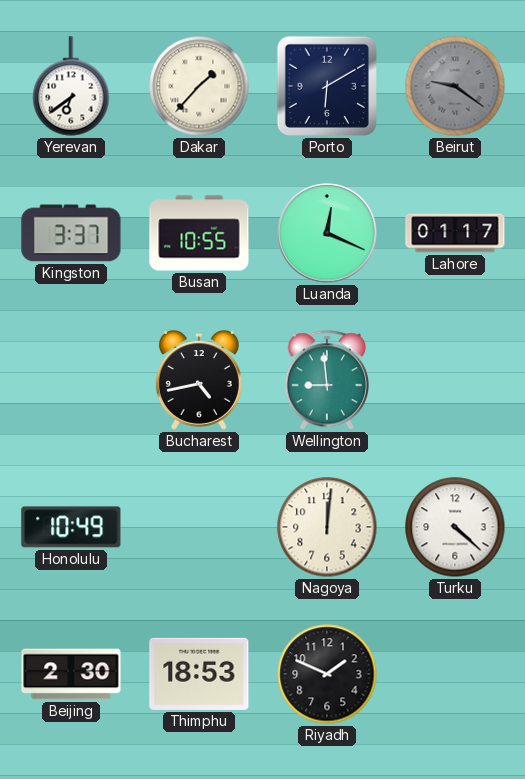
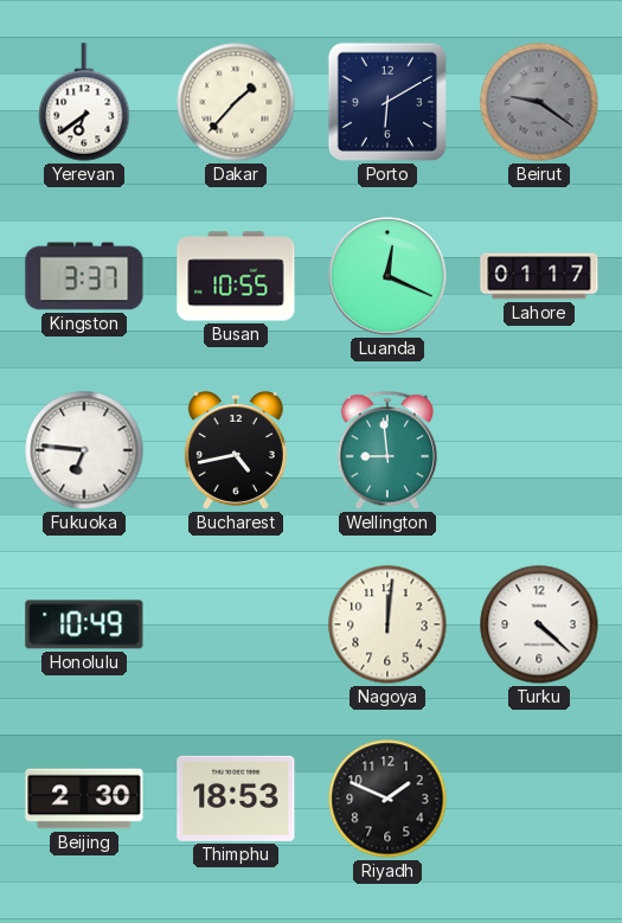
Fukuoka: none -> 6:46
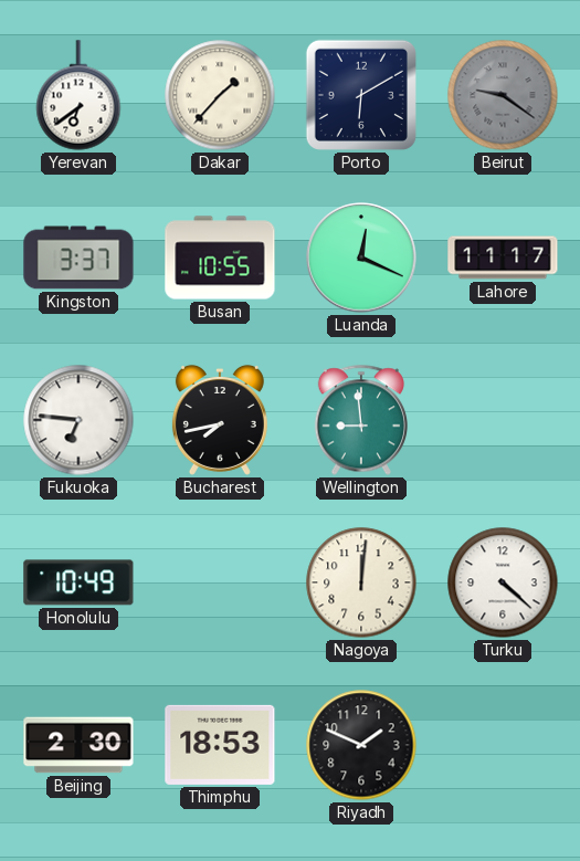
Lahore: 01:17 -> 11:17
Bucharest: 4:43 -> 7:43
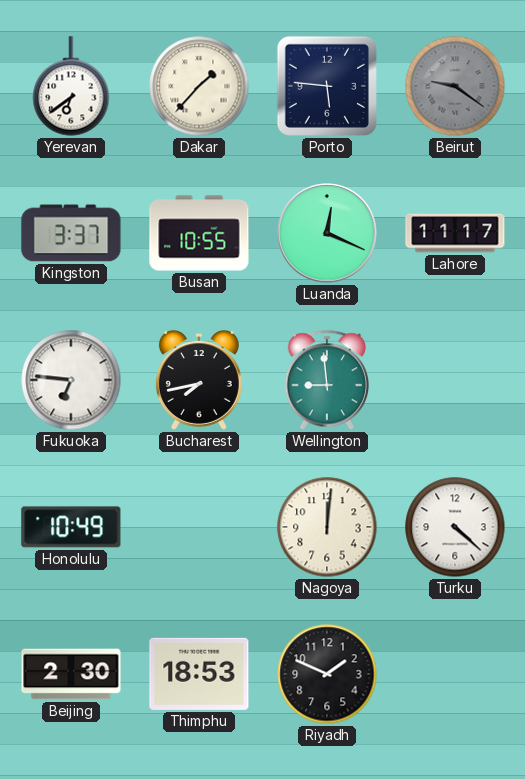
Porto: 6:10 -> 5:46
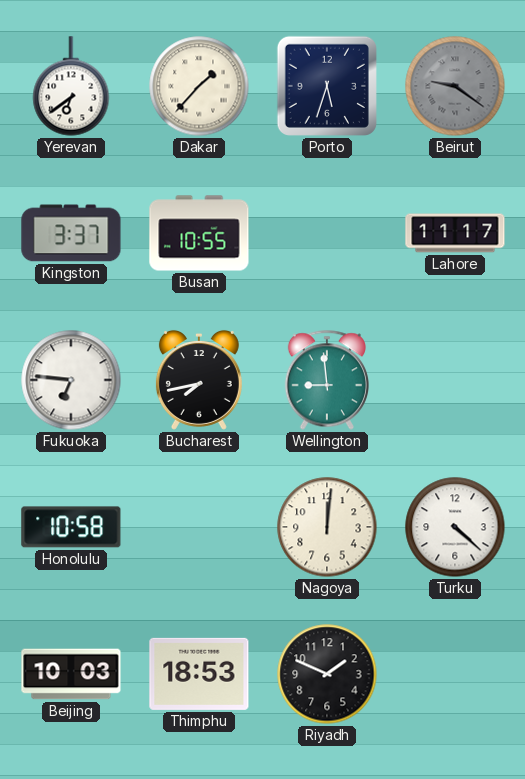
Porto: 5:46 -> 5:33
Luanda: 12:19 -> none
Honolulu: 10:49 -> 10:58
Beijing: 2:30 -> 10:03
